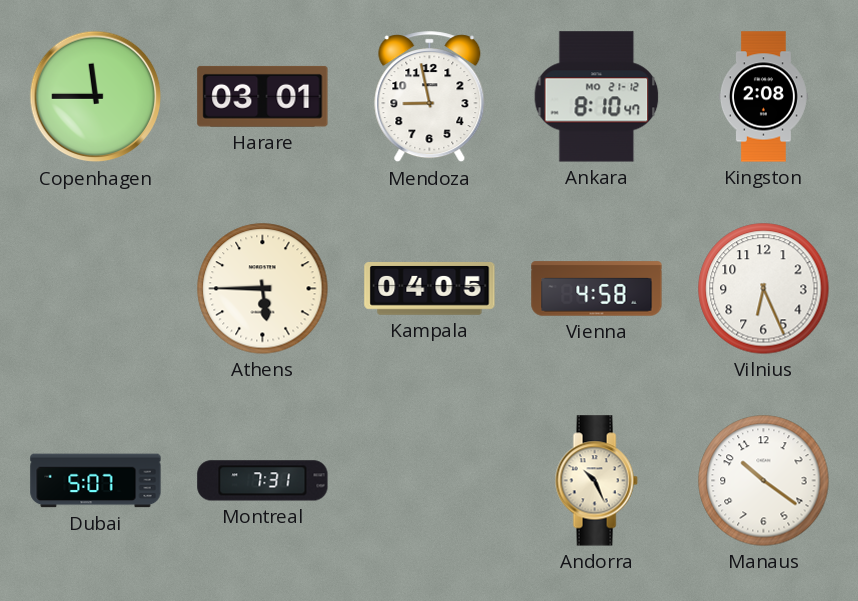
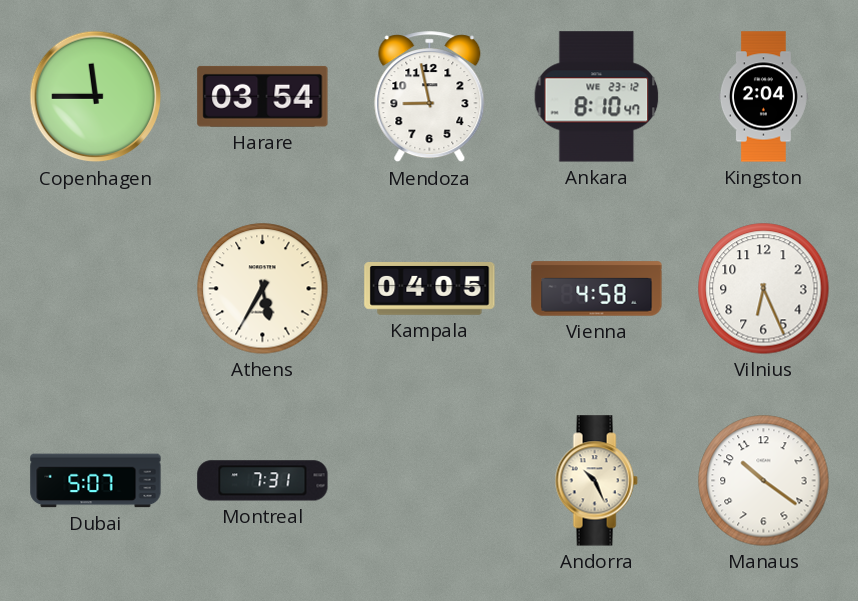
Harare: 03:01 -> 03:54
Ankara date: MO 21-12 -> WE 23-12
Kingston: 2:08 -> 2:04
Athens: 5:45 -> 5:35
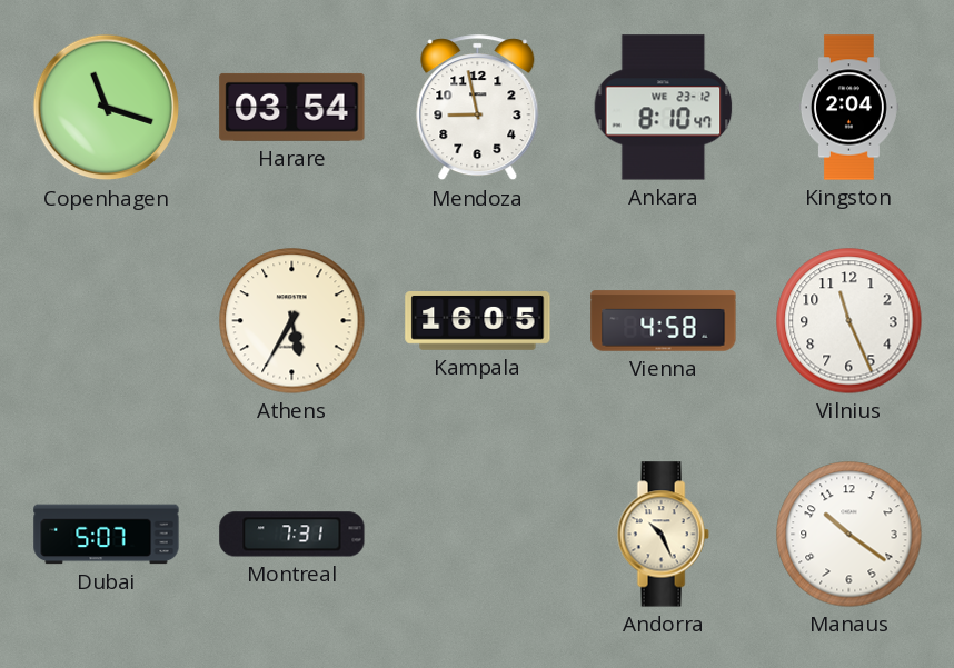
Copenhagen: 11:45 -> 11:18
Kampala: 04:05 -> 16:05
Vilnius: 6:26 -> 11:26
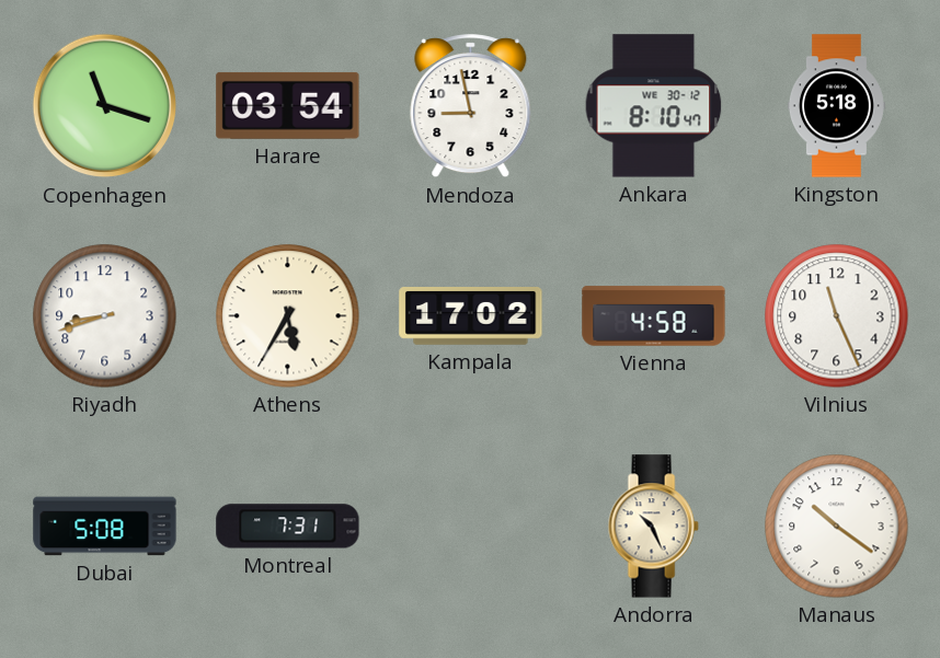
Ankara date: WE 23-12 -> WE 30-12
Kingston: 2:04 -> 5:18
Riyadh: none -> 8:42
Kampala: 16:05 -> 17:02
Dubai: 5:07 -> 5:08
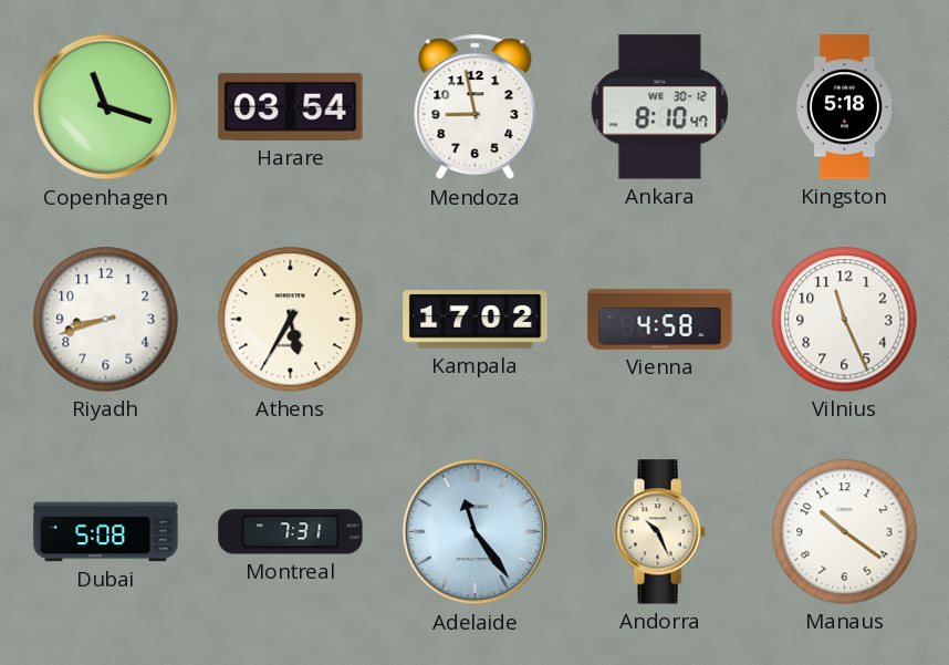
Adelaide: none -> 11:24
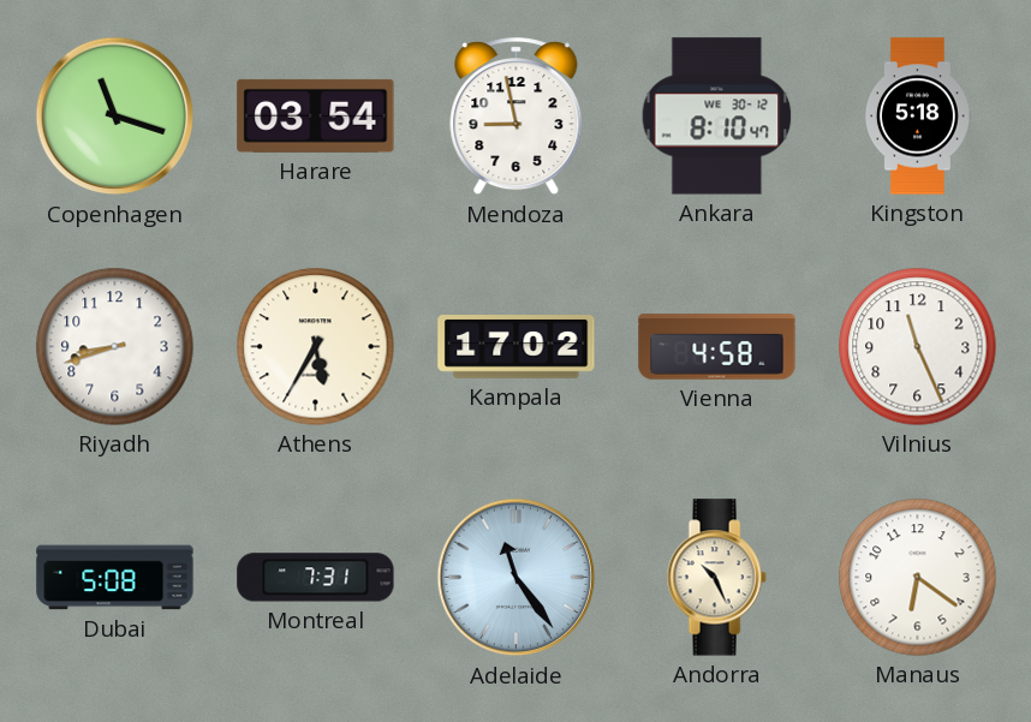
Manaus: 10:21 -> 6:21
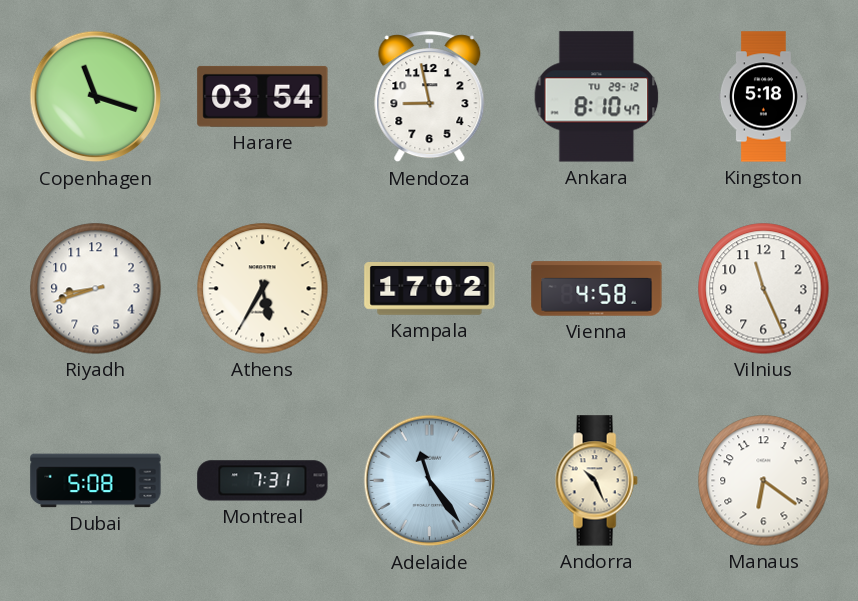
Ankara date: WE 30-12 -> TU 29-12
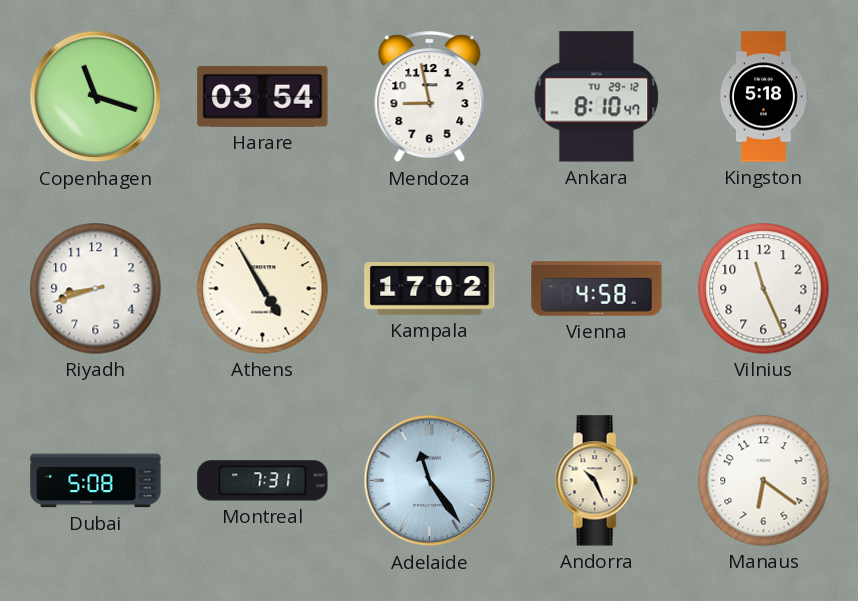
Athens: 5:35 -> 4:55
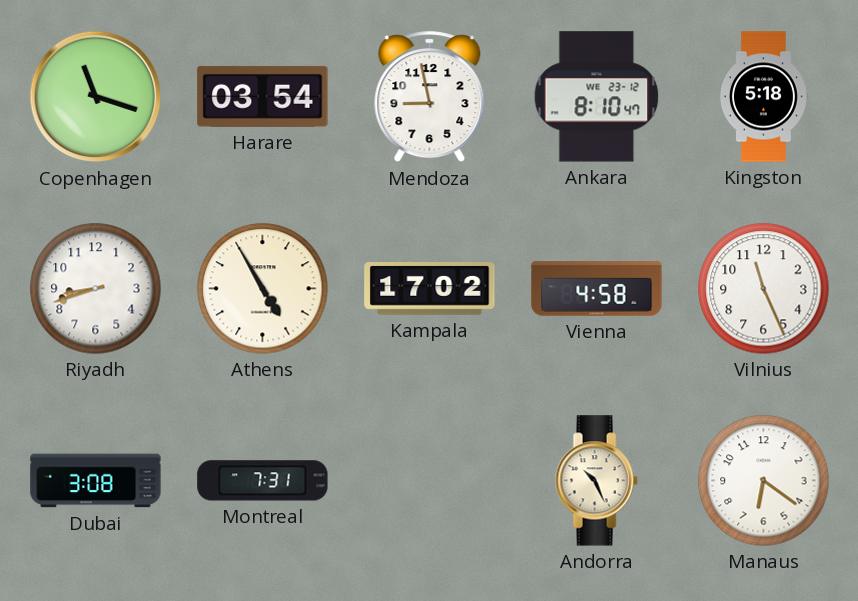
Ankara date: TU 29-12 -> WE 23-12
Dubai: 5:08 -> 3:08
Adelaide: 11:24 -> none
